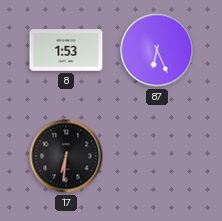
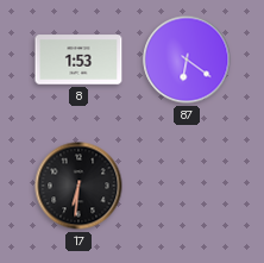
87: 6:26 -> 6:21
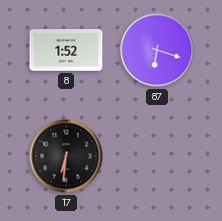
8: 1:53 -> 1:52
87: 6:21 -> 6:18
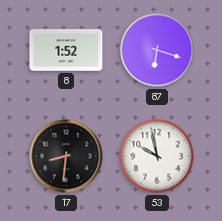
17: 6:31 -> 8:31
53: none -> 9:58
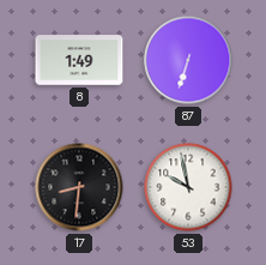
8: 1:52 -> 1:49
87: 6:18 -> 6:33
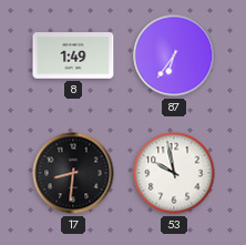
87: 6:33 -> 6:36
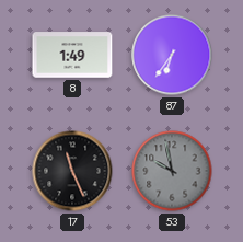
17: 8:31 -> 11:26
53 dial: white -> grey
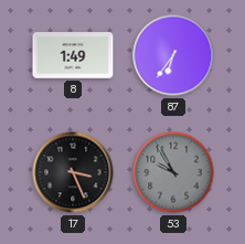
17: 11:26 -> 3:26
53: 9:58 -> 9:55
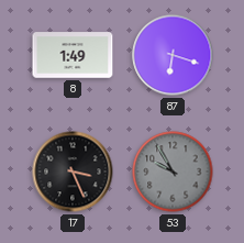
87: 6:36 -> 6:18
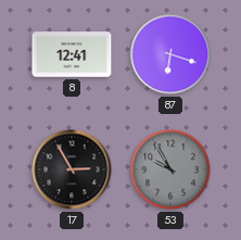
8: 1:49 -> 12:41
17: 3:26 -> 2:55
